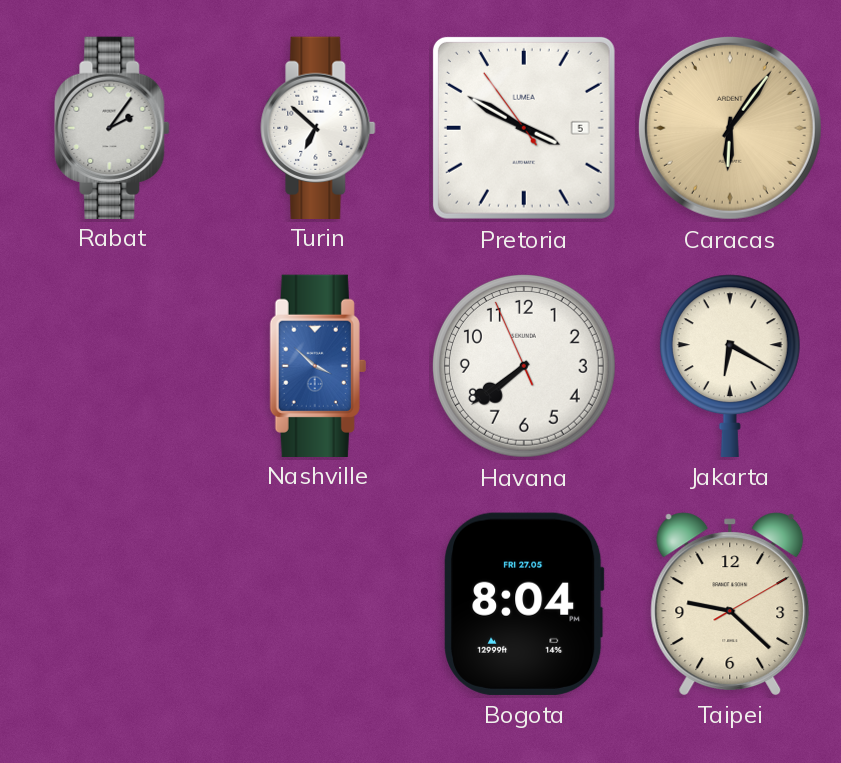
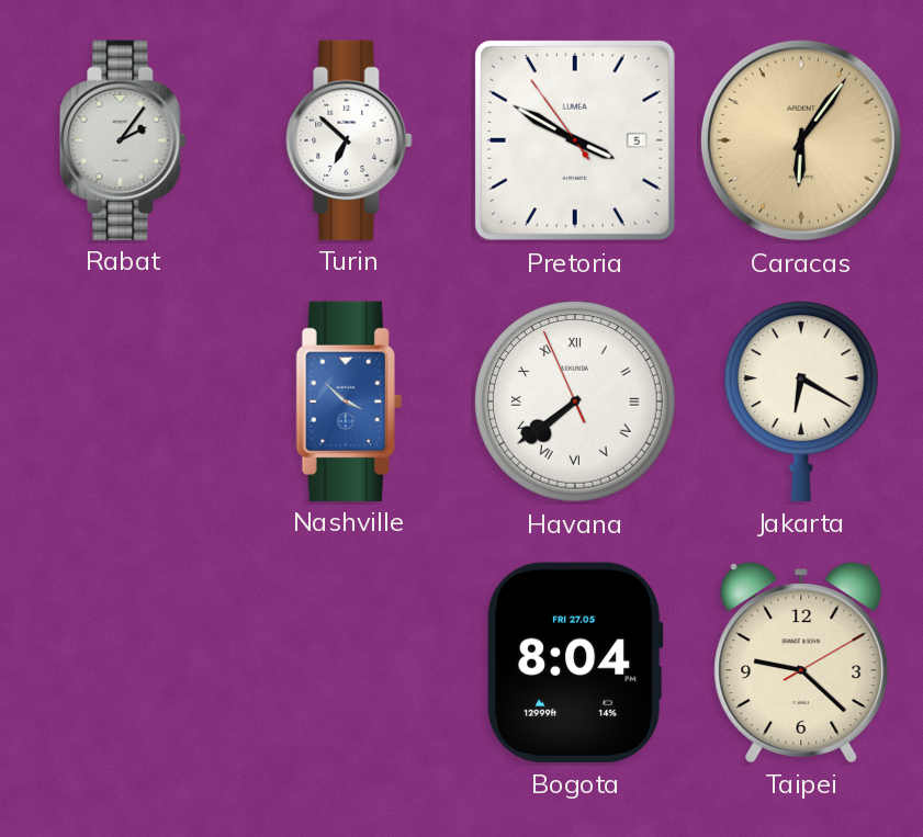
Havana numerals: Arabic -> Roman
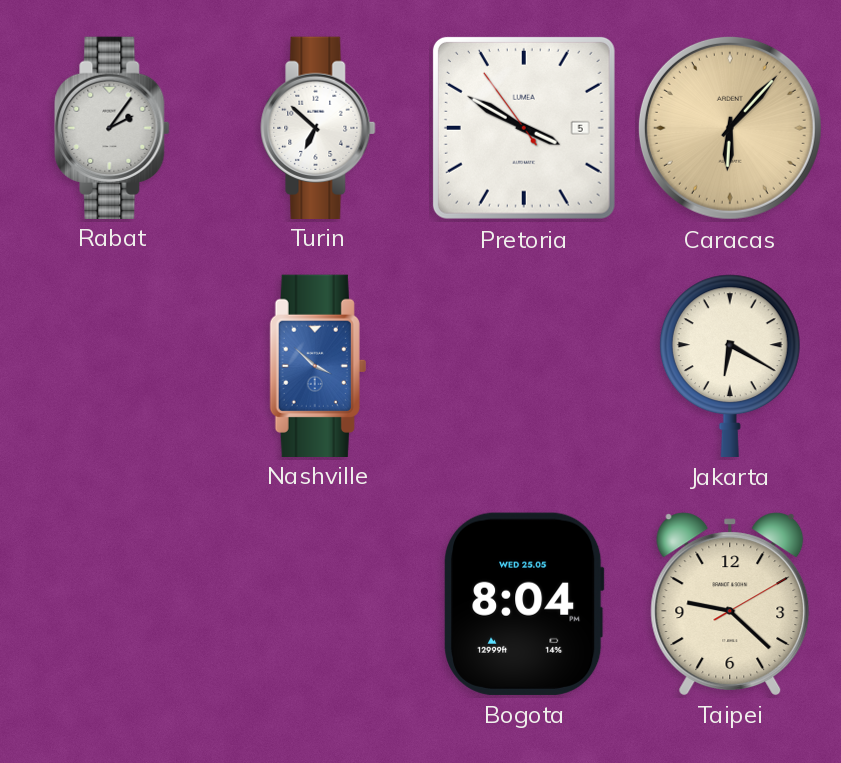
Caracas: 6:06 -> 6:07
Havana: 7:38 -> none
Bogota date: FRI 27.05 -> WED 25.05
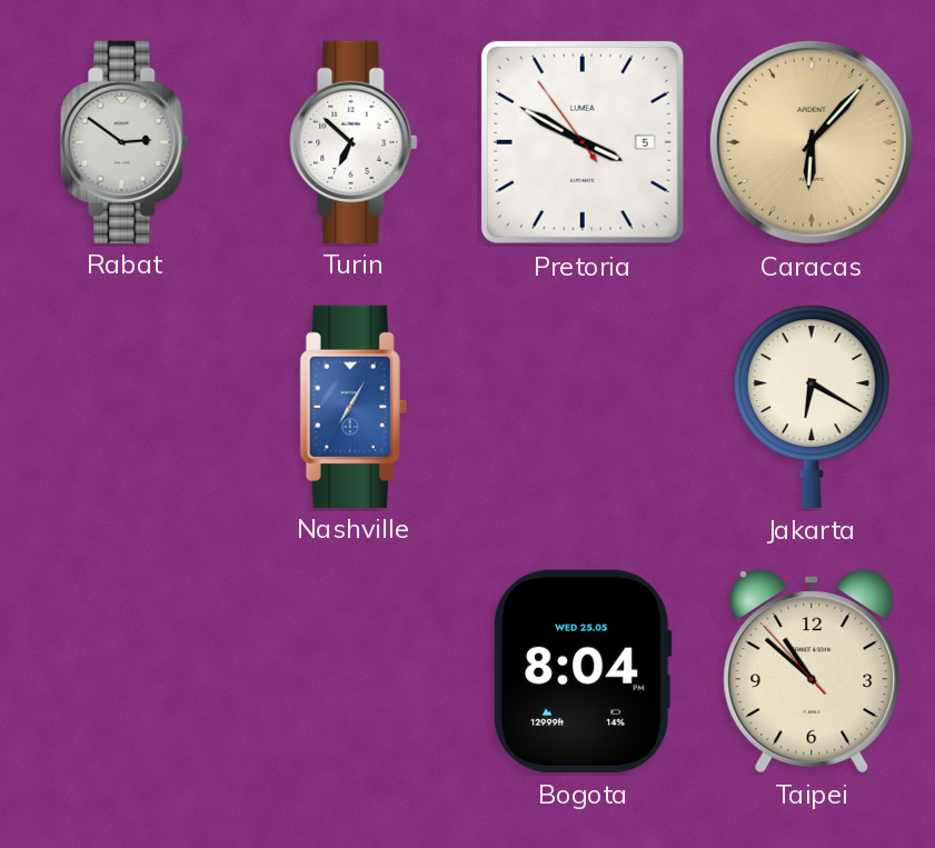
Rabat: 2:06 -> 2:51
Nashville: 3:52 -> 7:05
Taipei: 9:22 -> 10:51
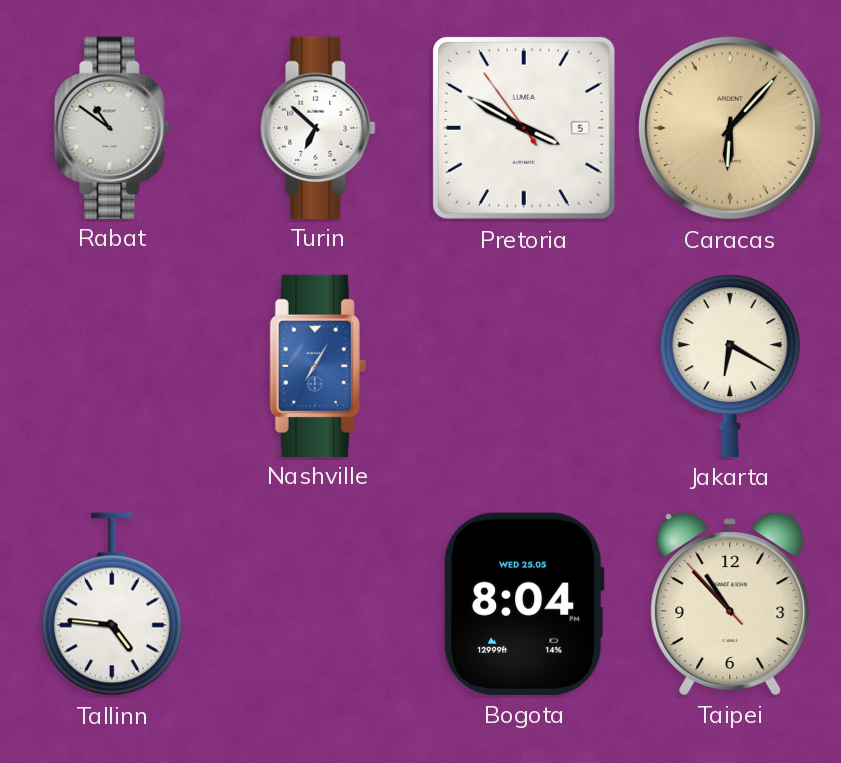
Rabat: 2:51 -> 10:51
Tallinn: none -> 4:46
Taipei: 10:51 -> 10:52
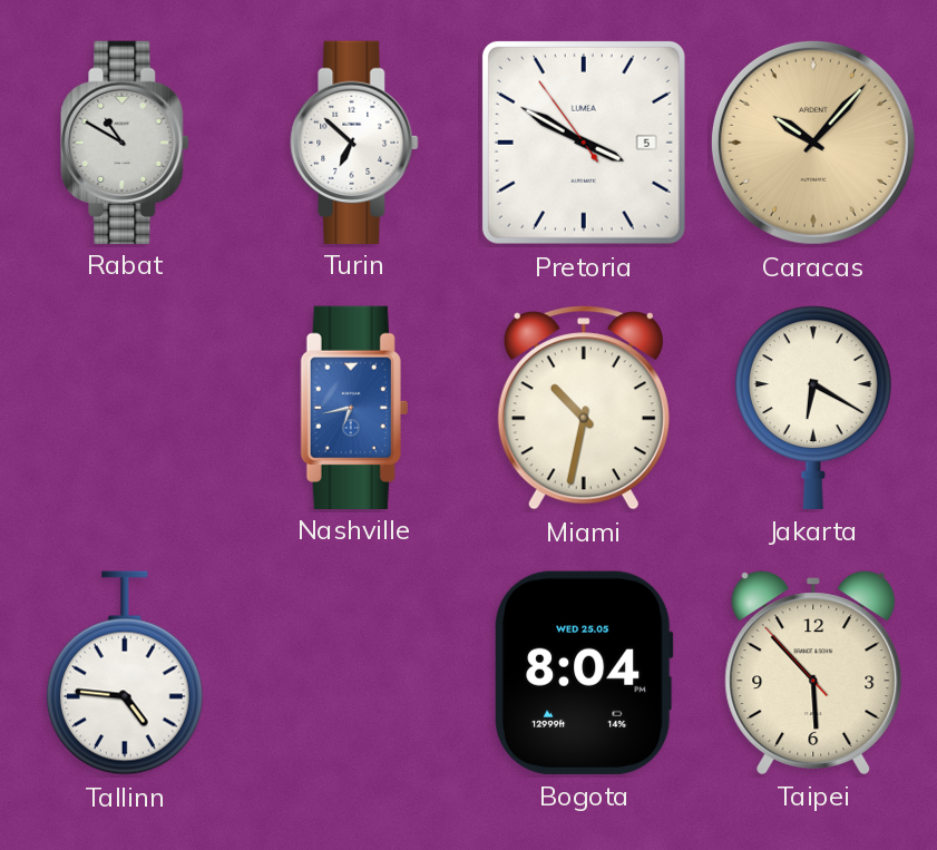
Rabat: 10:51 -> 10:50
Caracas: 6:07 -> 10:07
Nashville: 7:05 -> 6:43
Miami: none -> 10:32
Taipei: 10:52 -> 5:52
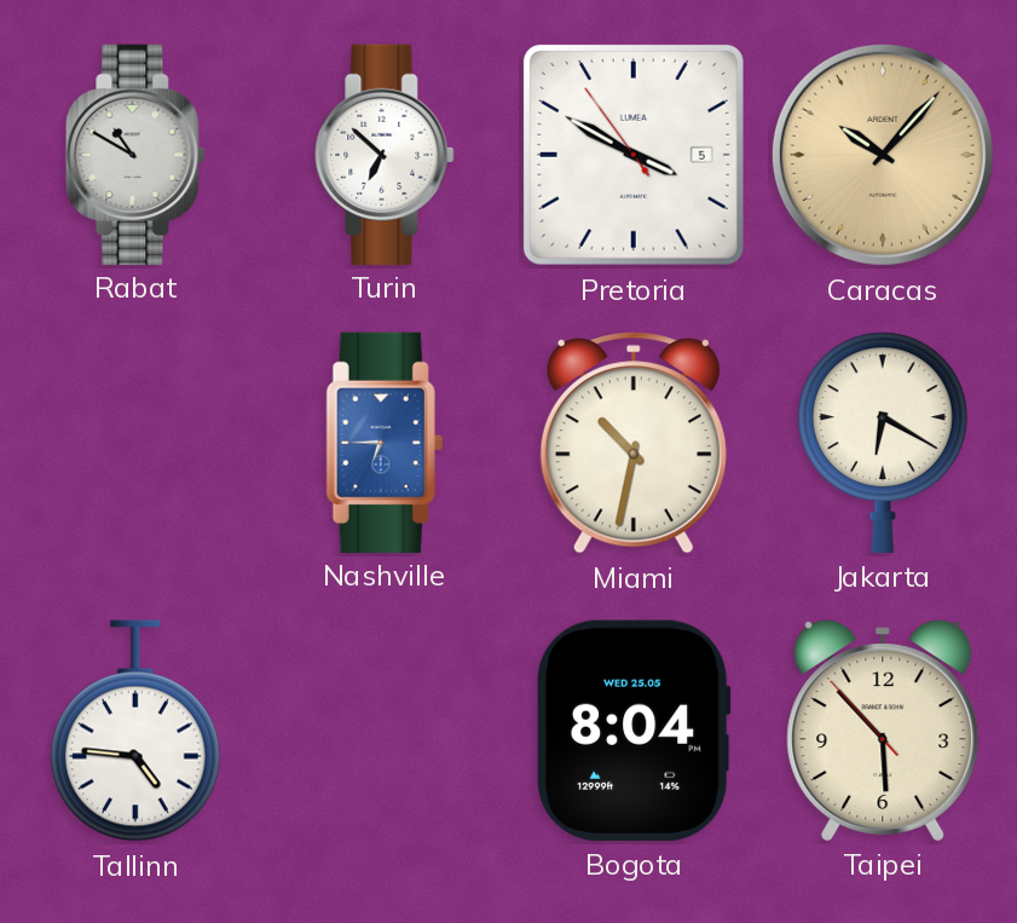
Nashville: 6:43 -> 6:45
